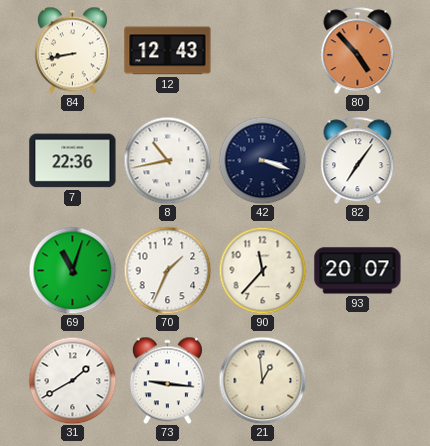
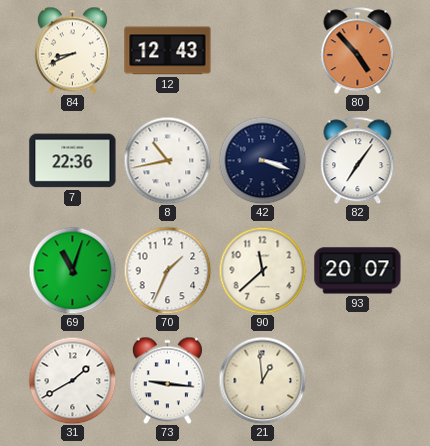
84: 8:43 -> 8:41
90: 11:37 -> 11:38
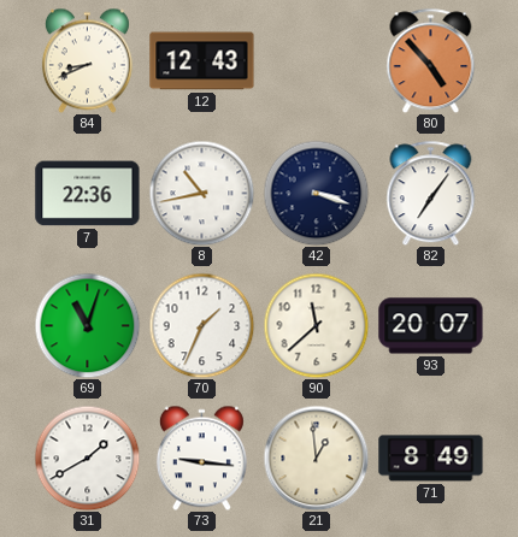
71: none -> 8:49
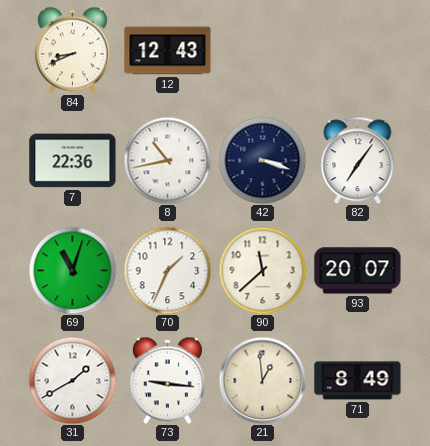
80: 4:53 -> none
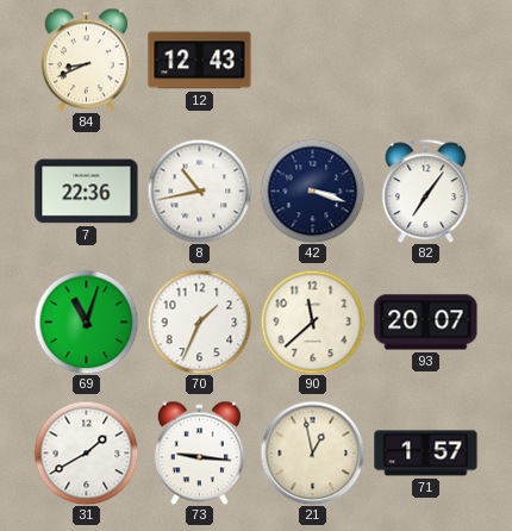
21: 12:59 -> 12:58
71: 8:49 -> 1:57
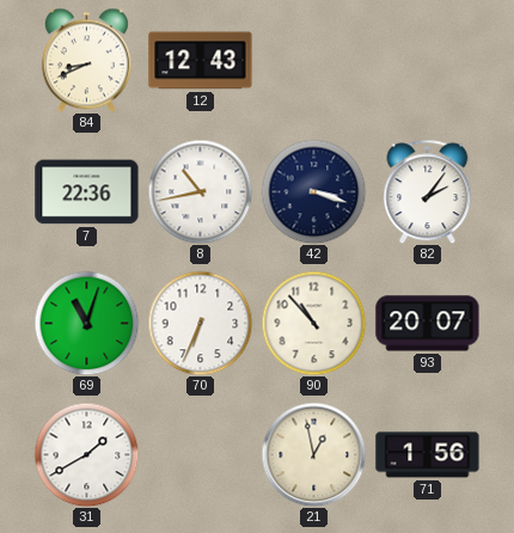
82: 7:06 -> 2:06
70: 1:34 -> 6:34
90: 11:38 -> 10:53
73: 9:16 -> none
71: 1:57 -> 1:56
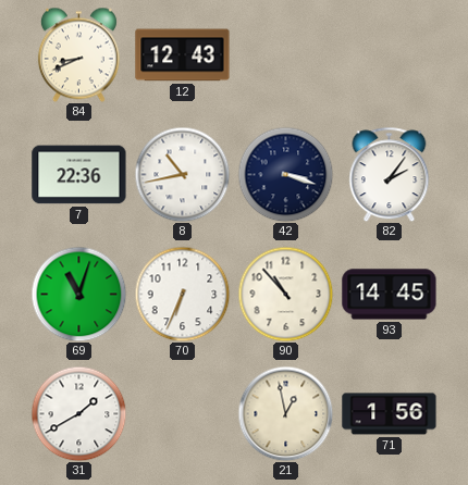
93: 20:07 -> 14:45
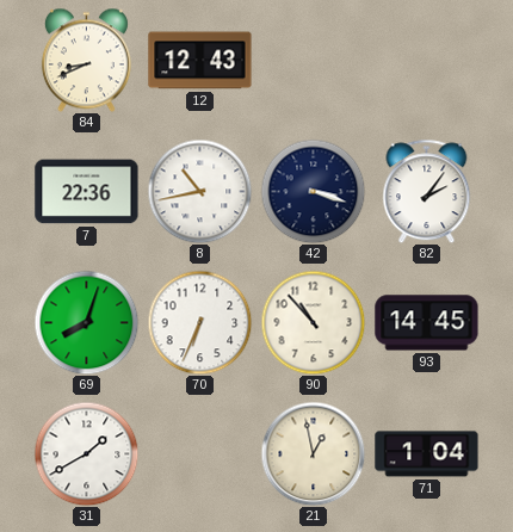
69: 11:03 -> 8:03
71: 1:56 -> 1:04
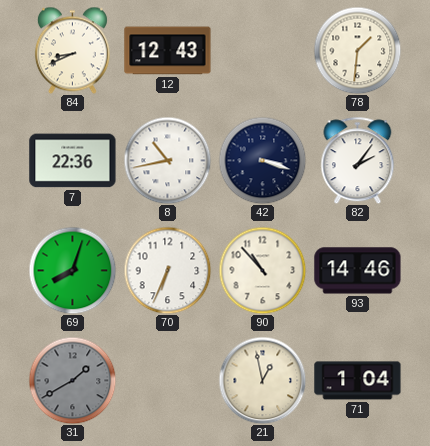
78: none -> 1:31
93: 14:45 -> 14:46
31 dial: white -> grey
